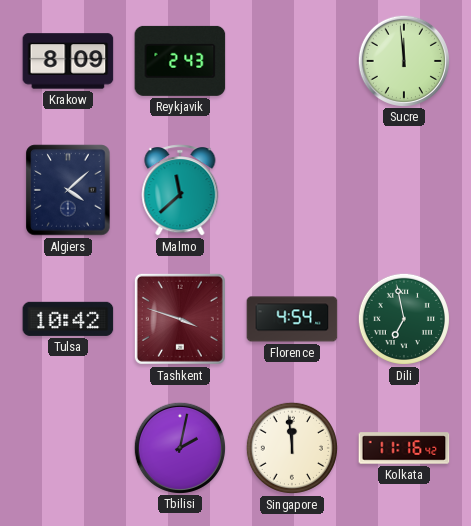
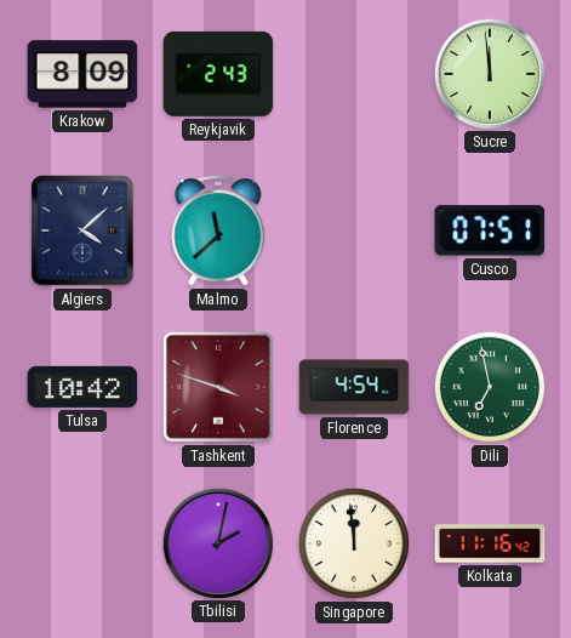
Cusco: none -> 07:51
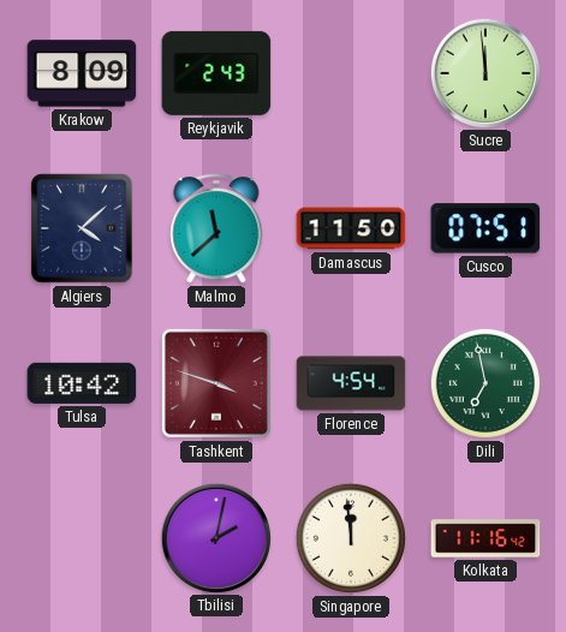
Damascus: none -> 11:50
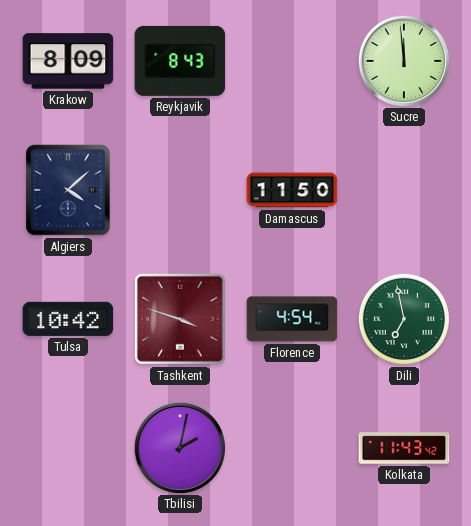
Reykjavik: 2:43 -> 8:43
Malmo: 11:38 -> none
Cusco: 07:51 -> none
Singapore: 11:59 -> none
Kolkata: 11:16 -> 11:43
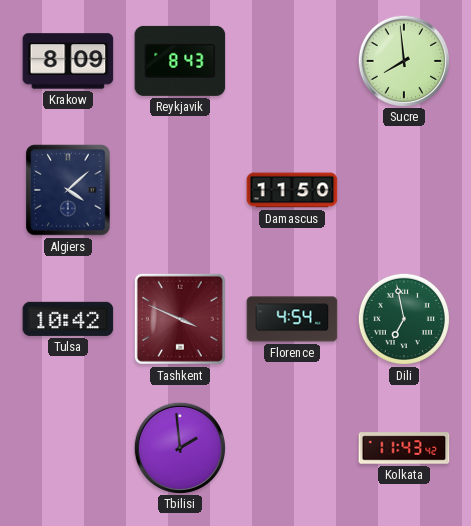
Sucre: 11:59 -> 7:59
Tashkent: 3:48 -> 3:49
Tbilisi: 2:02 -> 1:59
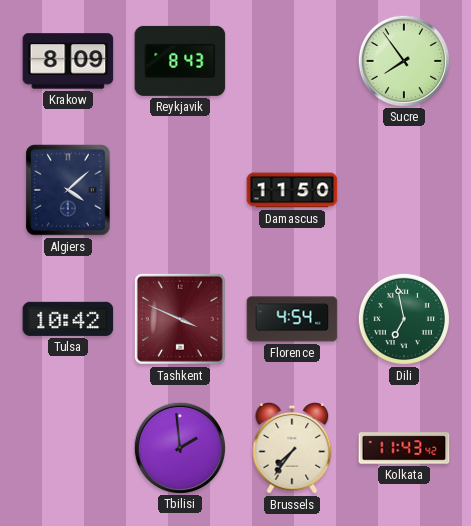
Sucre: 7:59 -> 7:54
Brussels: none -> 7:36
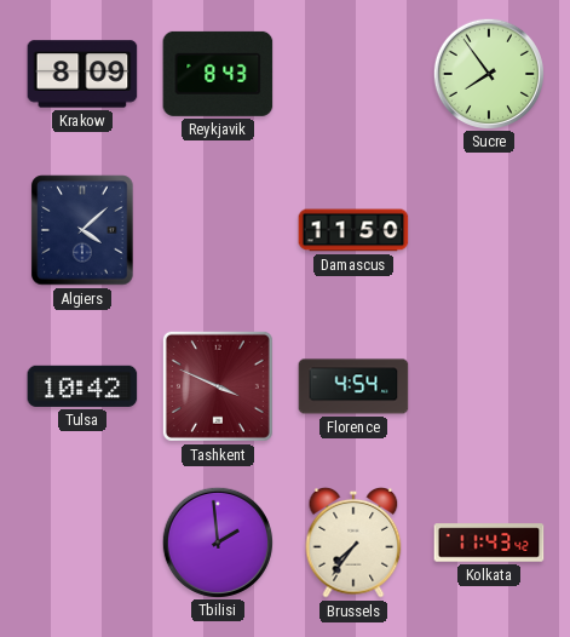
Dili: 6:58 -> none
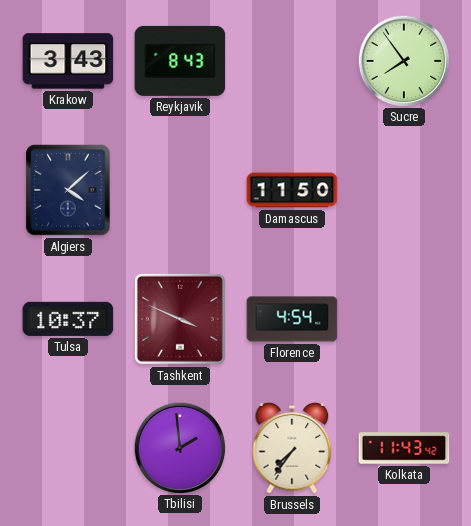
Krakow: 8:09 -> 3:43
Tulsa: 10:42 -> 10:37
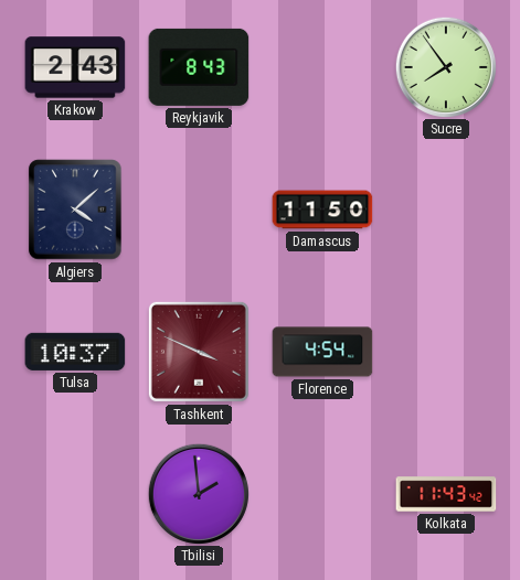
Krakow: 3:43 -> 2:43
Brussels: 7:36 -> none
